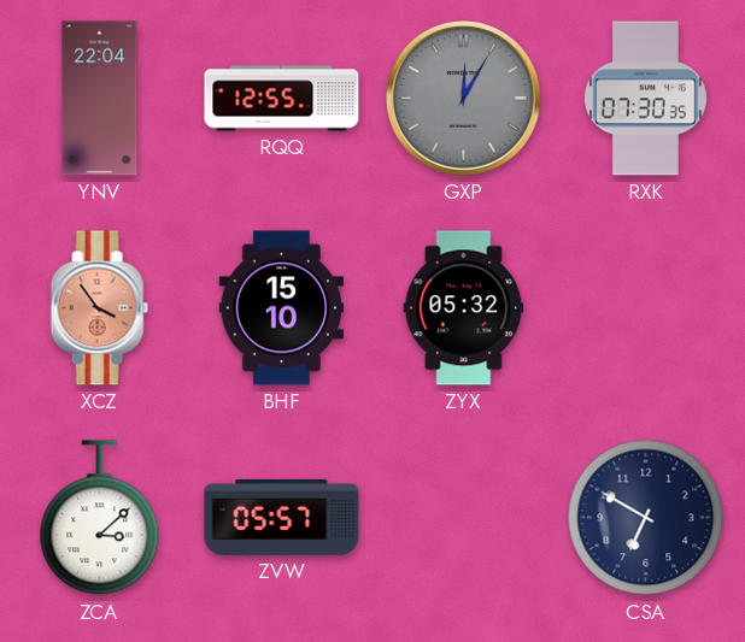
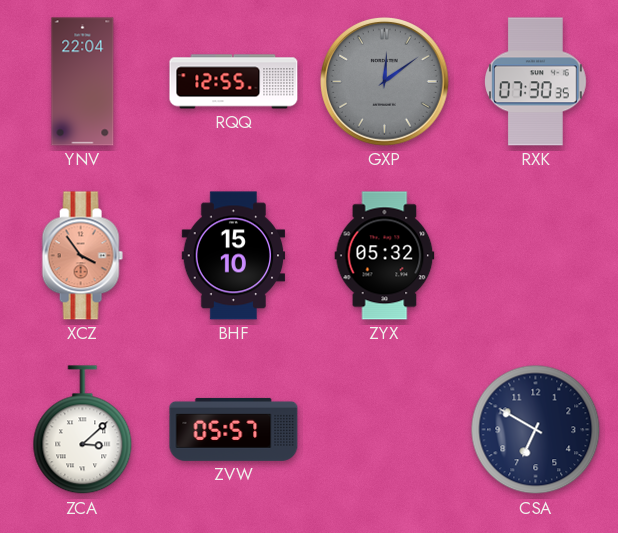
GXP: 12:05 -> 12:09
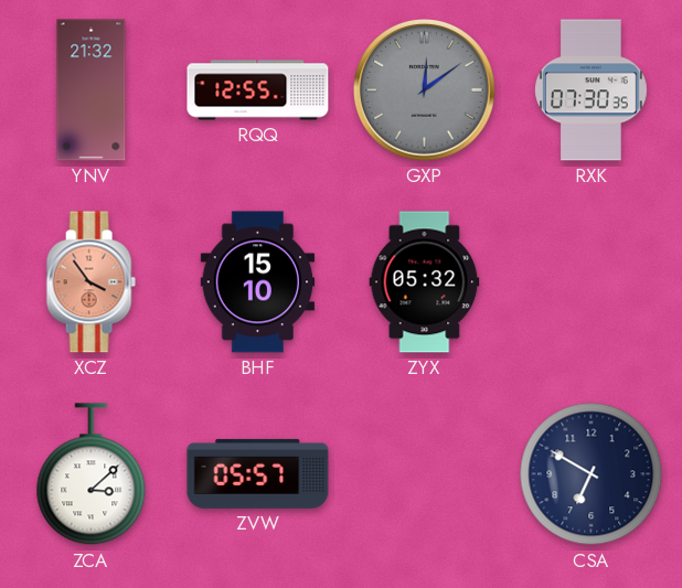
YNV: 22:04 -> 21:32
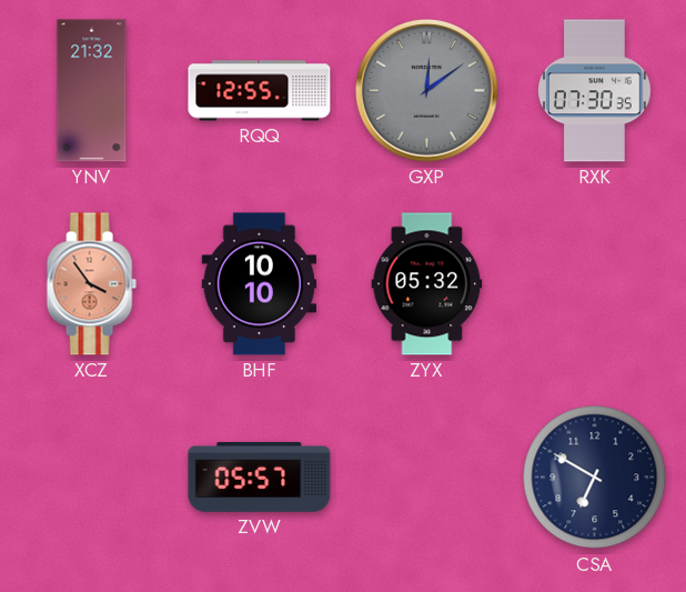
BHF: 15:10 -> 10:10
ZCA: 3:08 -> none
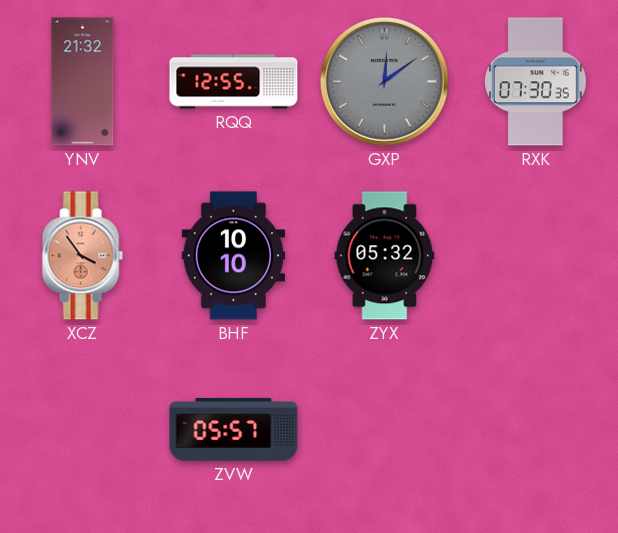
CSA: 6:50 -> none
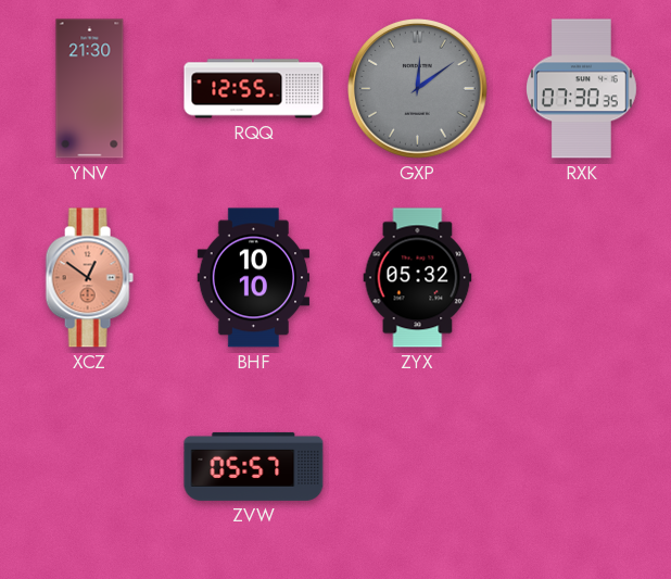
YNV: 21:32 -> 21:30
XCZ: 3:54 -> 12:51
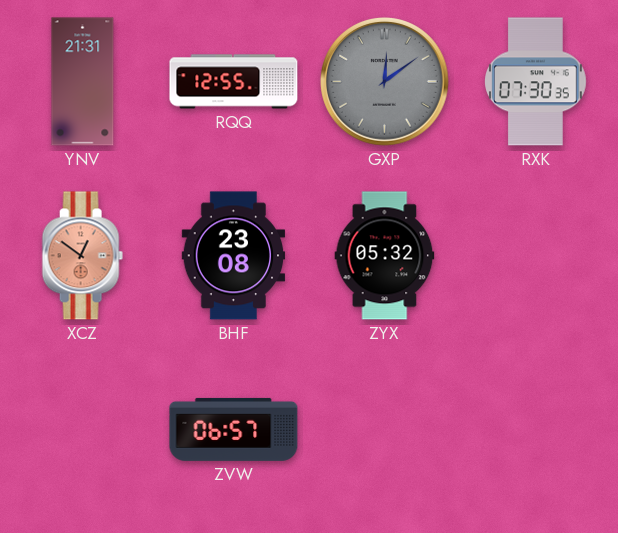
YNV: 21:30 -> 21:31
BHF: 10:10 -> 23:08
ZVW: 05:57 -> 06:57
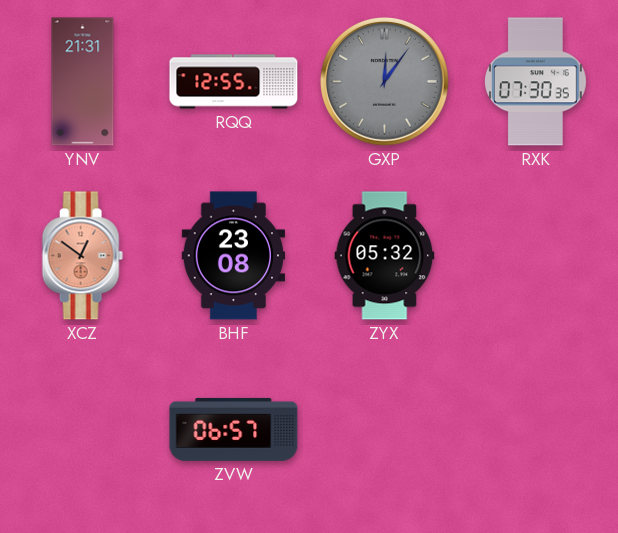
GXP: 12:09 -> 12:06
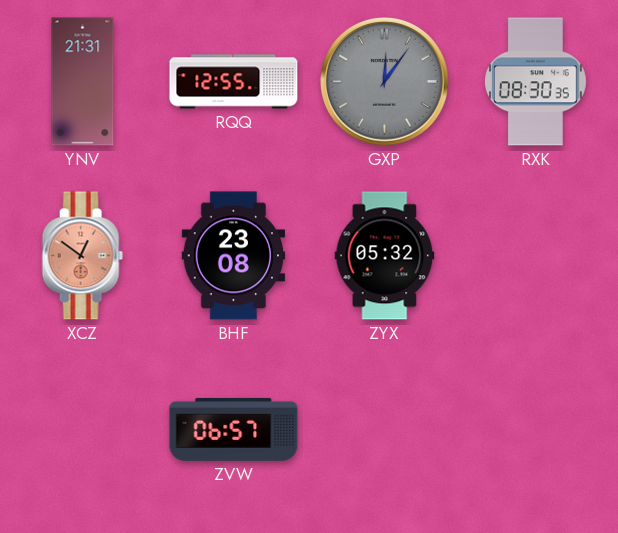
RXK: 07:30 -> 08:30
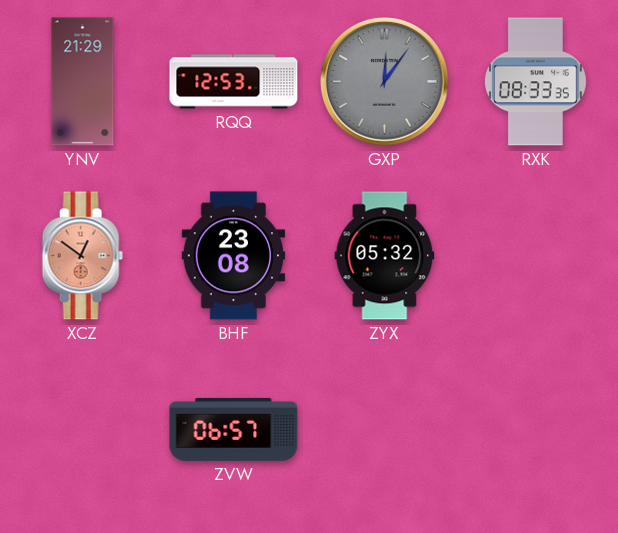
YNV: 21:31 -> 21:29
RQQ: 12:55 -> 12:53
RXK: 08:30 -> 08:33
